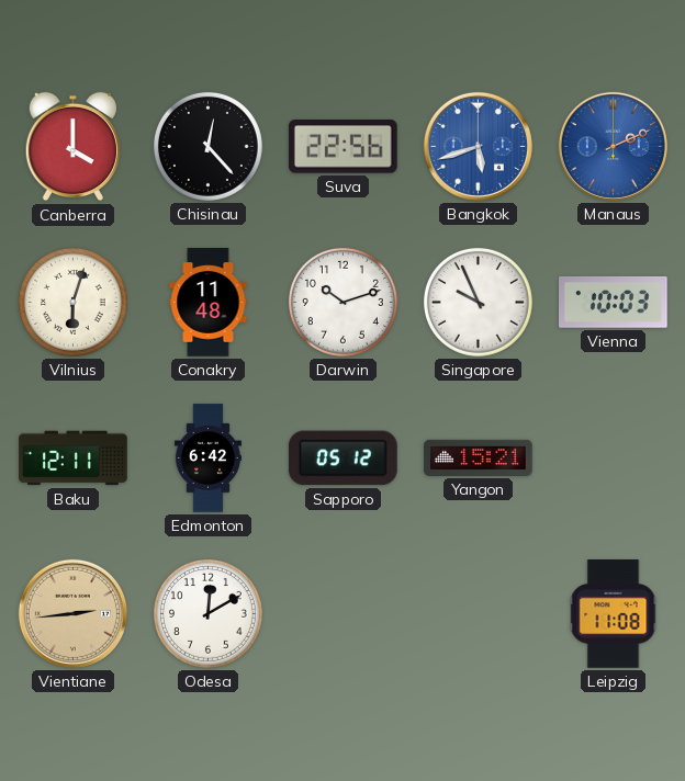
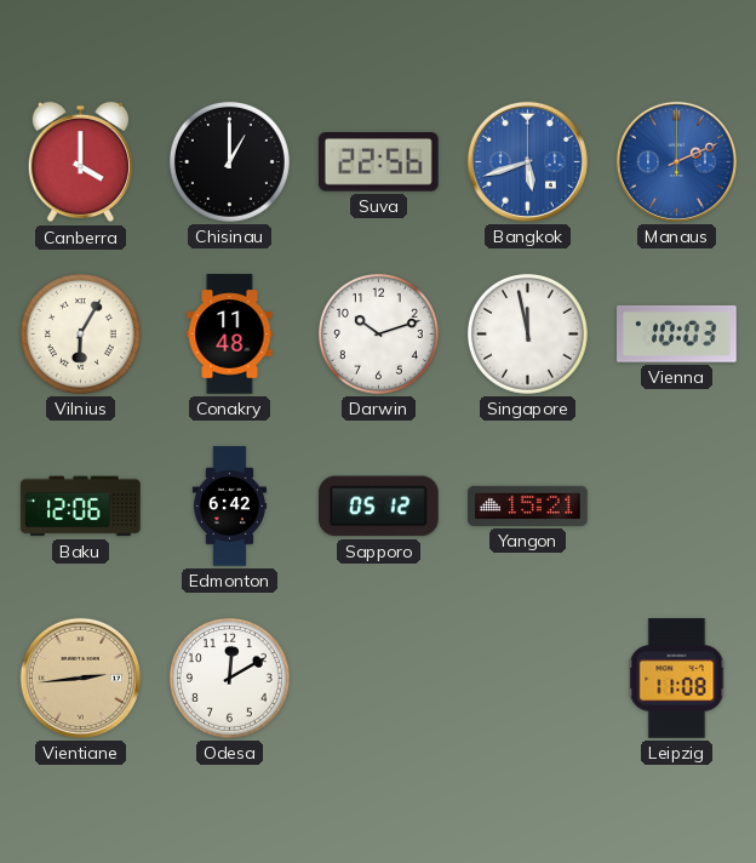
Chisinau: 12:23 -> 1:00
Vilnius: 6:03 -> 6:05
Singapore: 9:56 -> 11:58
Baku: 12:11 -> 12:06
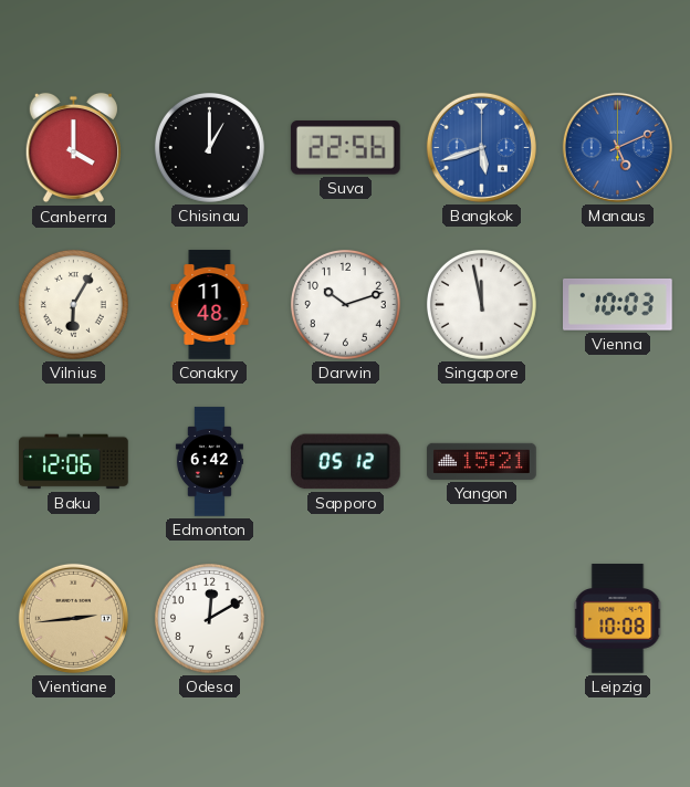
Manaus: 2:11 -> 5:11
Leipzig: 11:08 -> 10:08
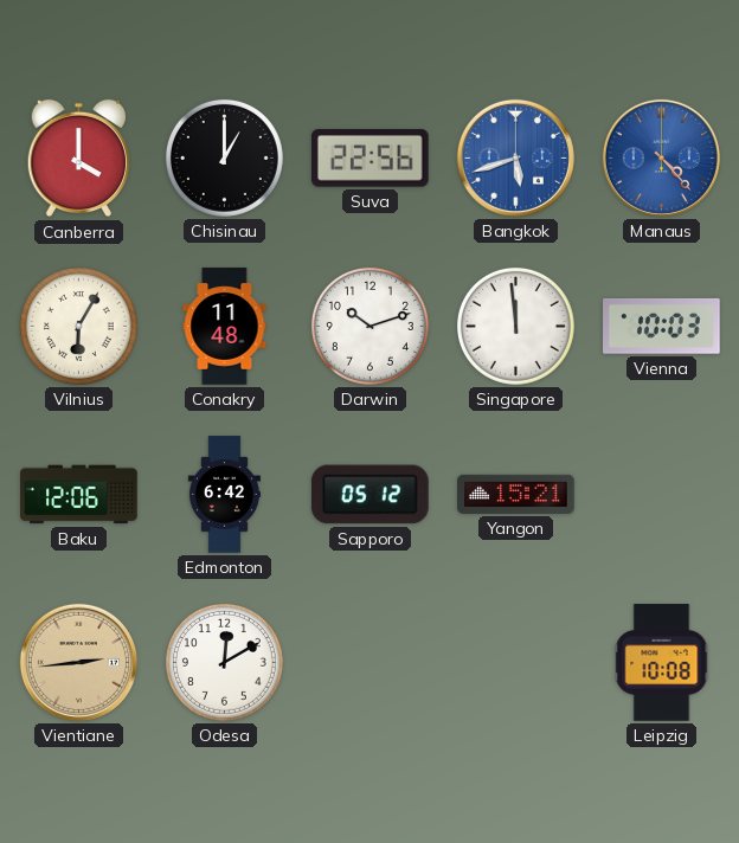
Manaus: 5:11 -> 4:23
Singapore: 11:58 -> 11:59
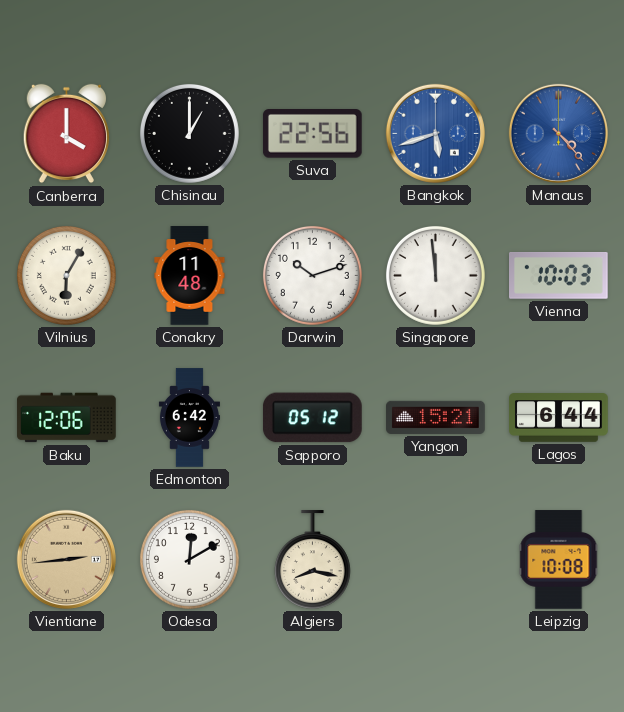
Lagos: none -> 6:44
Algiers: none -> 8:17
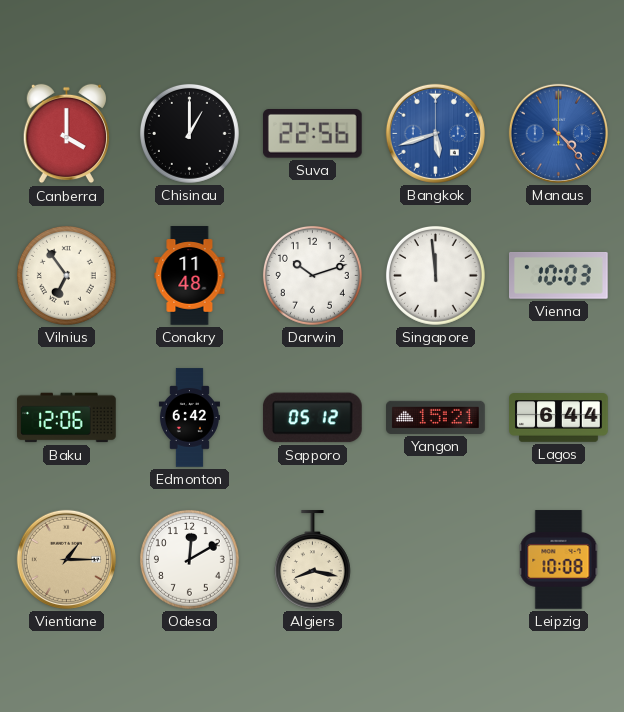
Vilnius: 6:05 -> 6:54
Vientiane: 2:44 -> 1:15
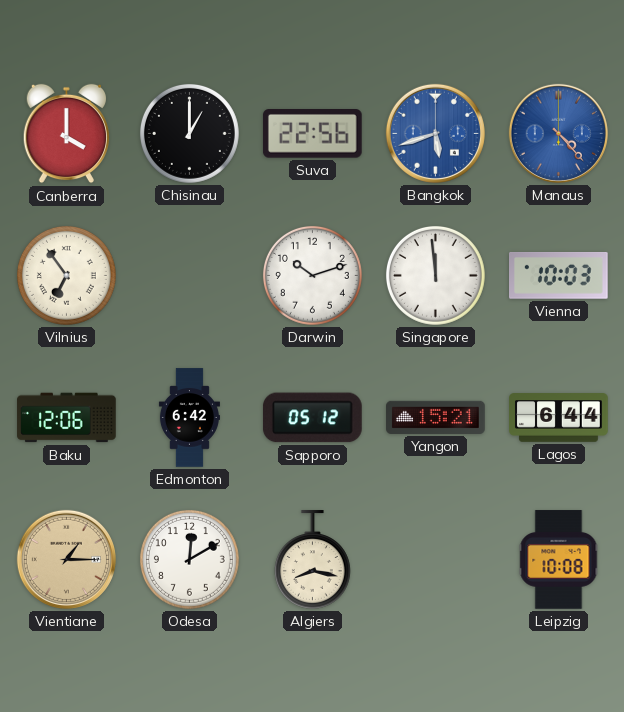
Conakry: 11:48 -> none
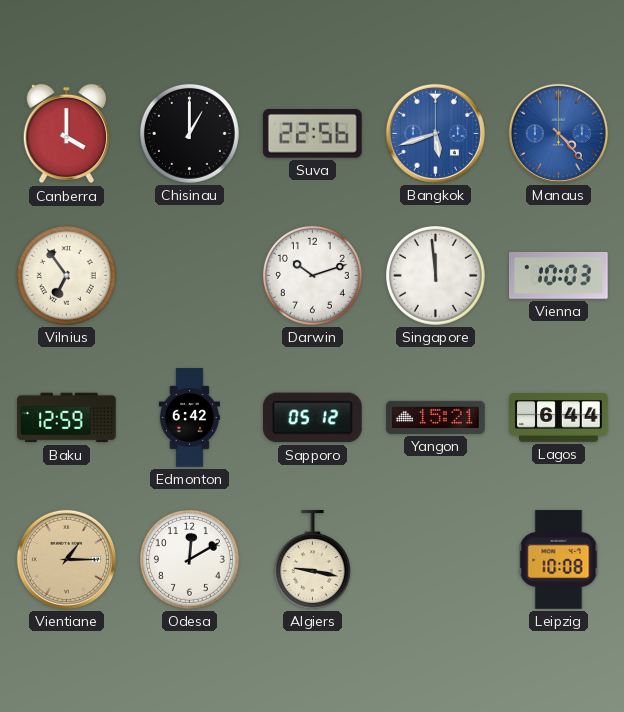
Baku: 12:06 -> 12:59
Algiers: 8:17 -> 9:17
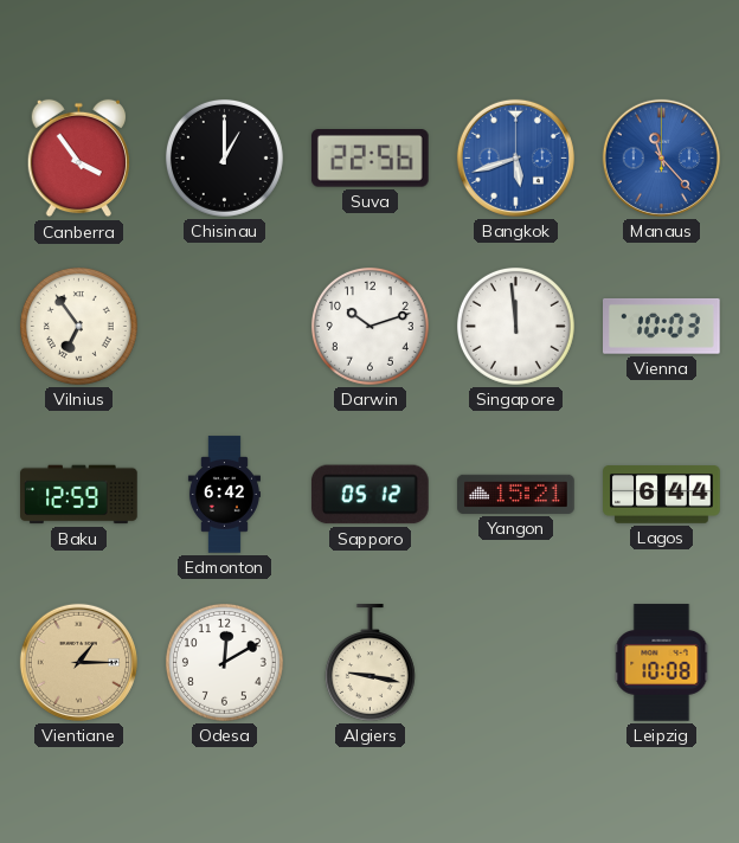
Canberra: 4:00 -> 3:54
Manaus: 4:23 -> 11:23
